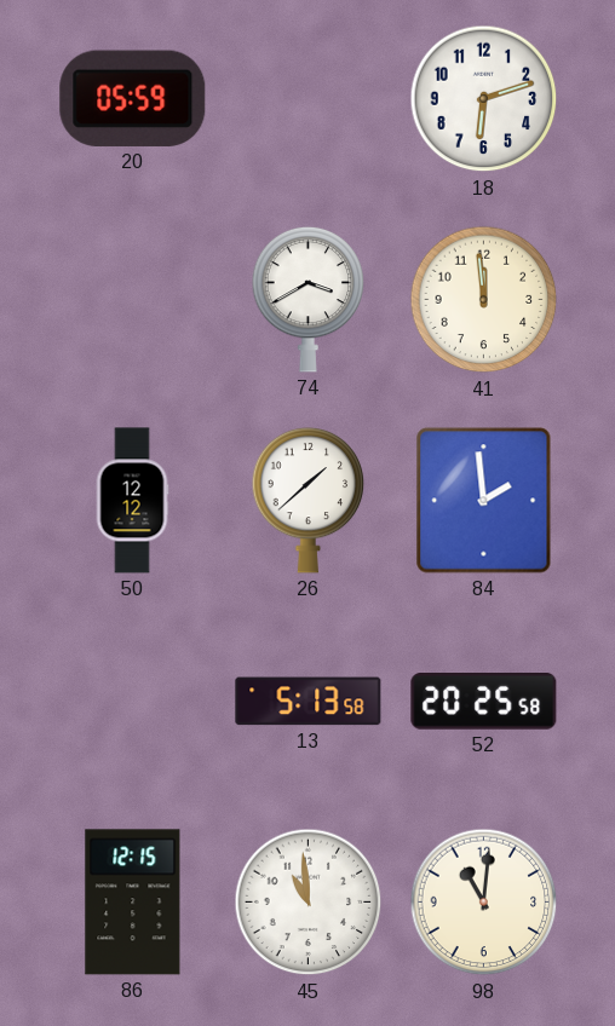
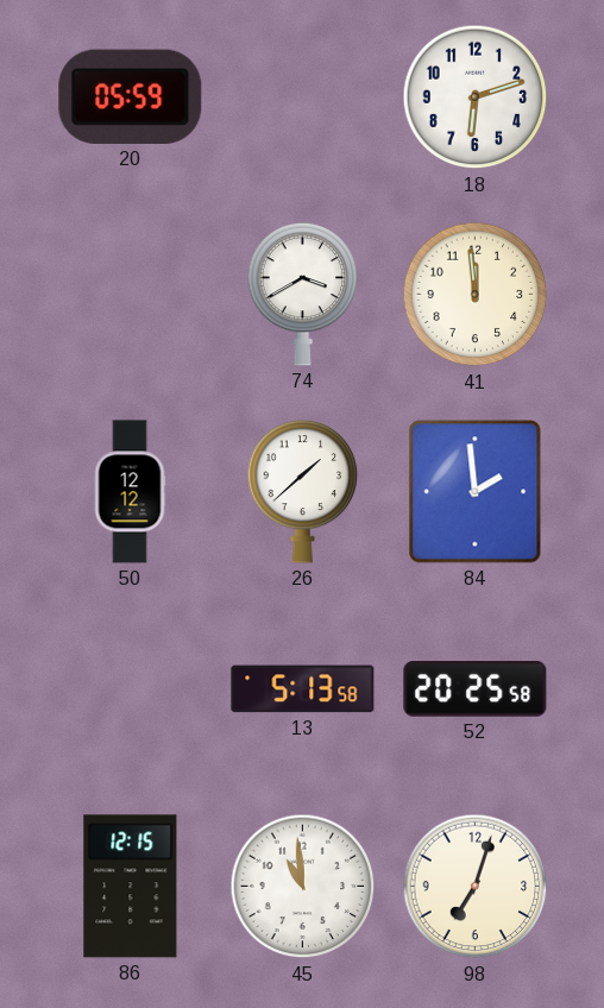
98: 11:01 -> 7:03
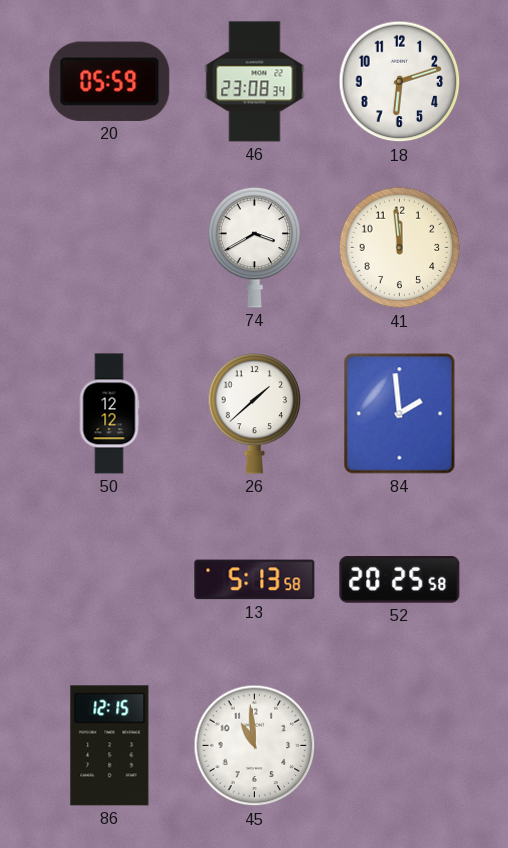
46: none -> 23:08
98: 7:03 -> none
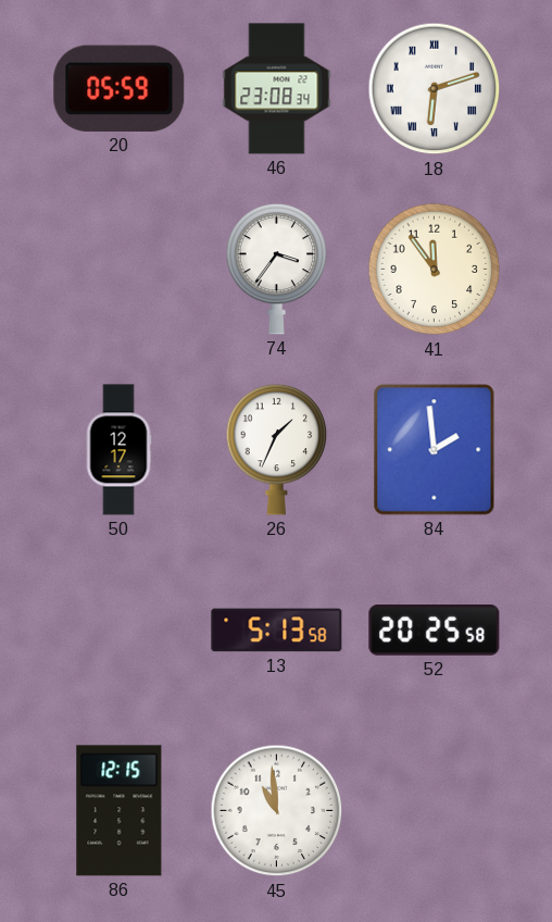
18 numerals: Arabic -> Roman
74: 3:40 -> 3:36
41: 11:59 -> 11:54
50: 12:12 -> 12:17
26: 1:38 -> 1:34
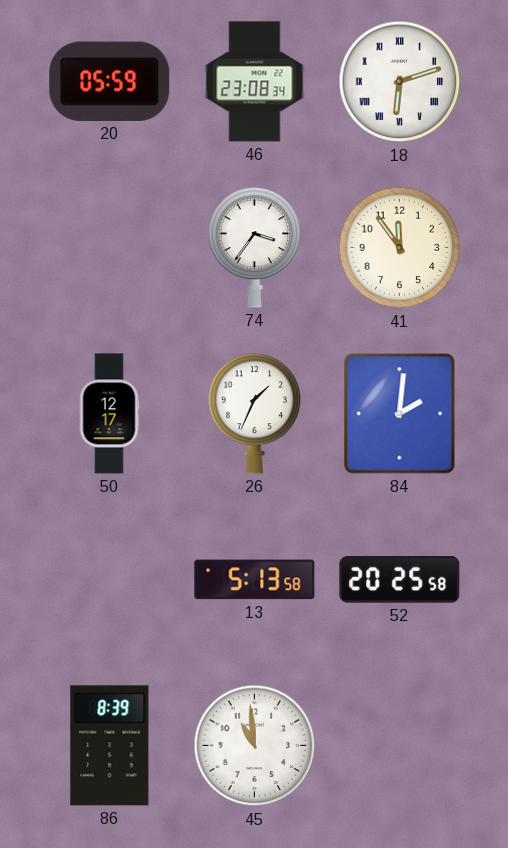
84: 1:59 -> 2:01
86: 12:15 -> 8:39
